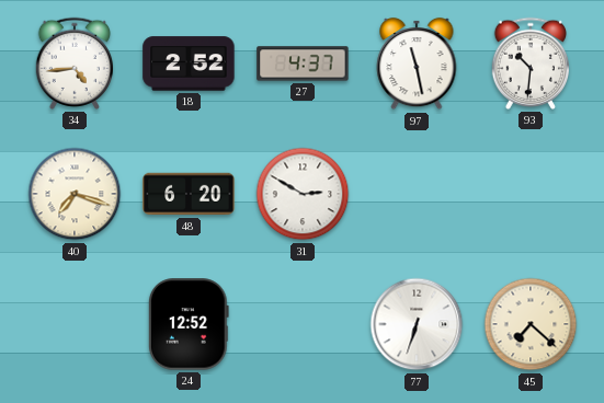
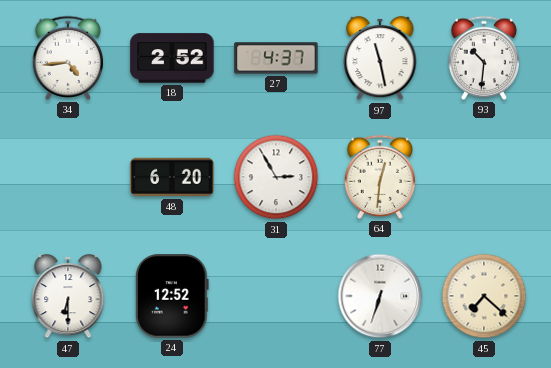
40: 7:18 -> none
31: 2:50 -> 2:55
64: none -> 12:31
47: none -> 6:30
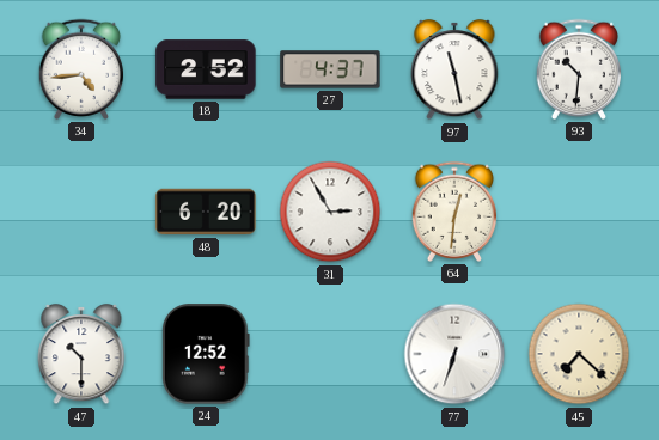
47: 6:30 -> 10:30
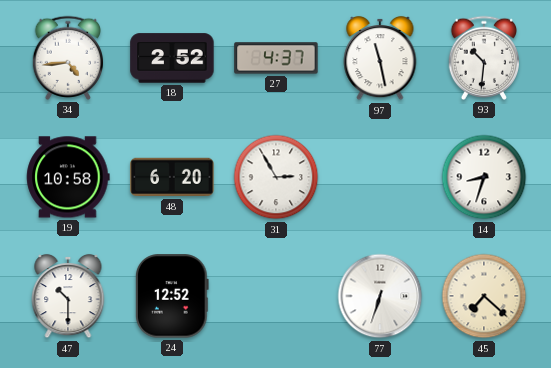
19: none -> 10:58
64: 12:31 -> none
14: none -> 8:33
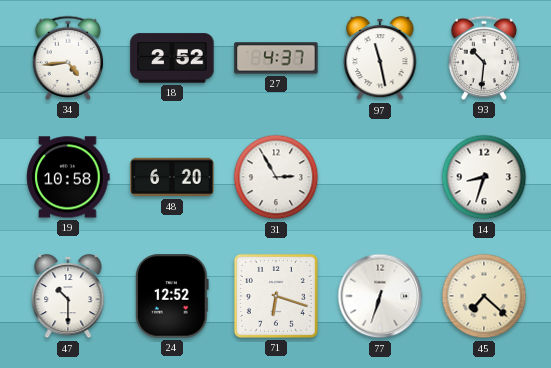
71: none -> 6:18
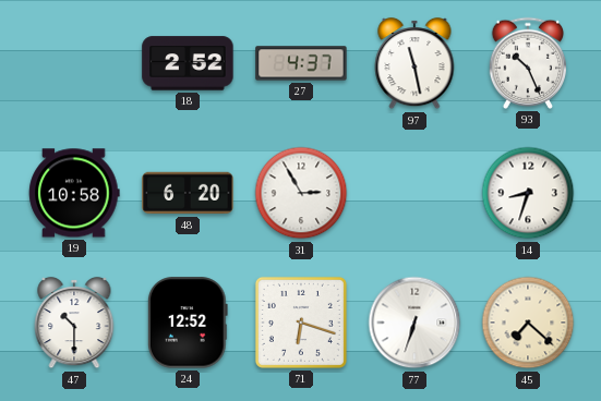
34: 4:44 -> none
93: 10:31 -> 10:26
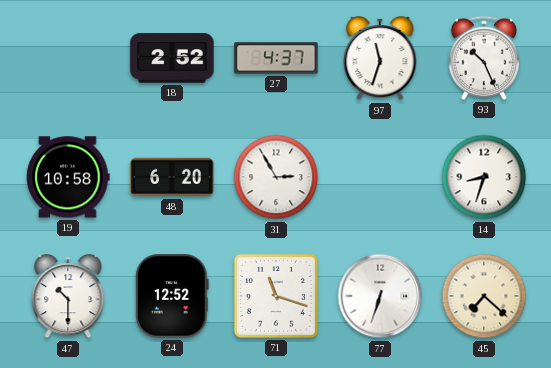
97: 11:28 -> 11:33
71: 6:18 -> 11:18
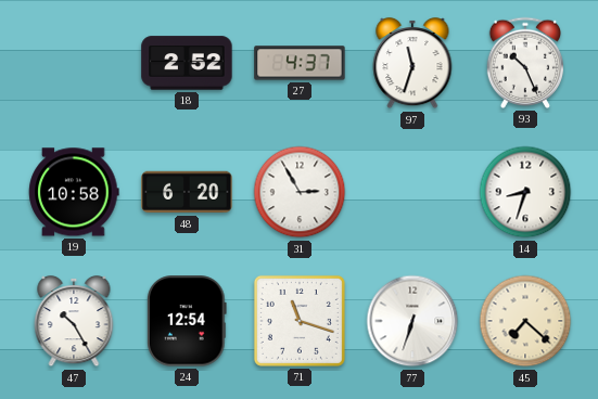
47: 10:30 -> 10:25
24: 12:52 -> 12:54
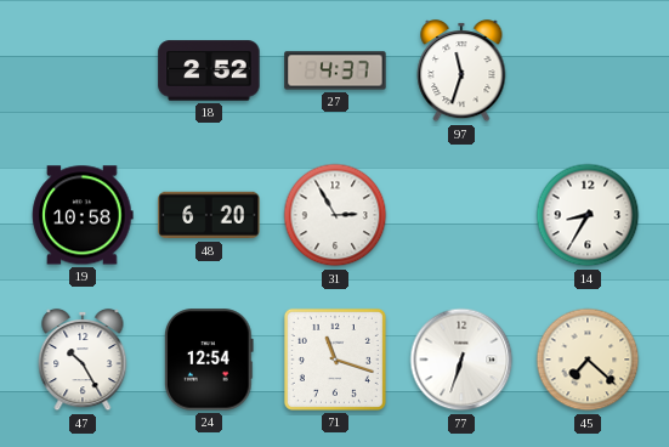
93: 10:26 -> none
14: 8:33 -> 8:35
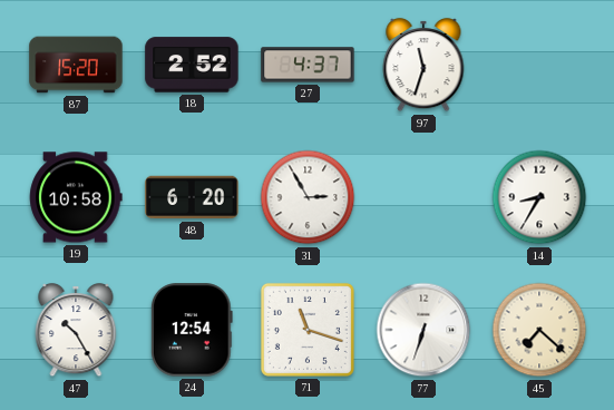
87: none -> 15:20
